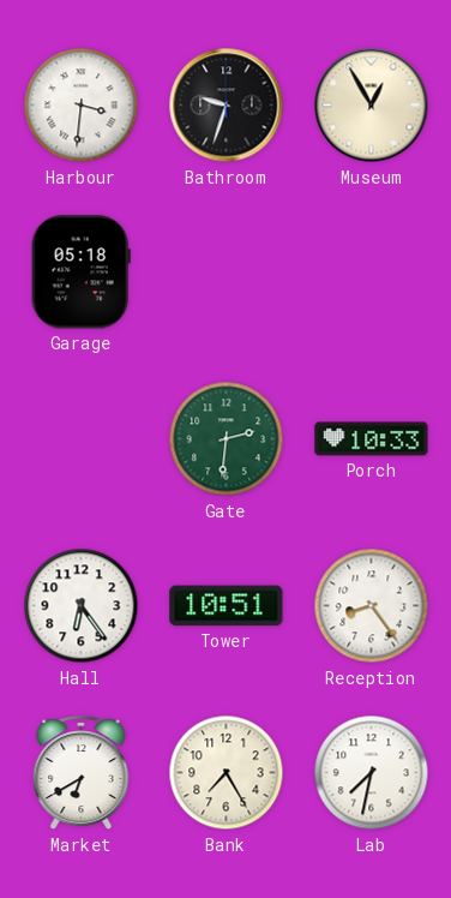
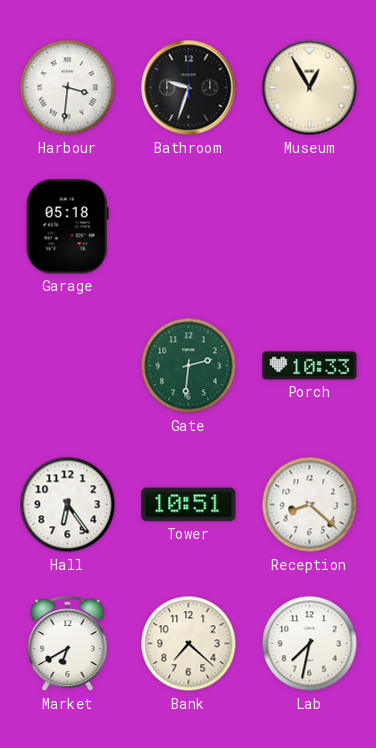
Reception: 8:24 -> 8:22
Bank: 7:25 -> 7:22
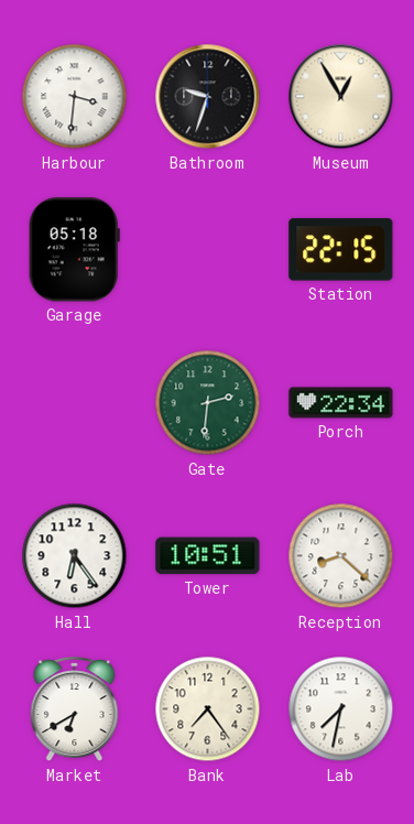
Station: none -> 22:15
Porch: 10:33 -> 22:34
Bank: 7:22 -> 7:24
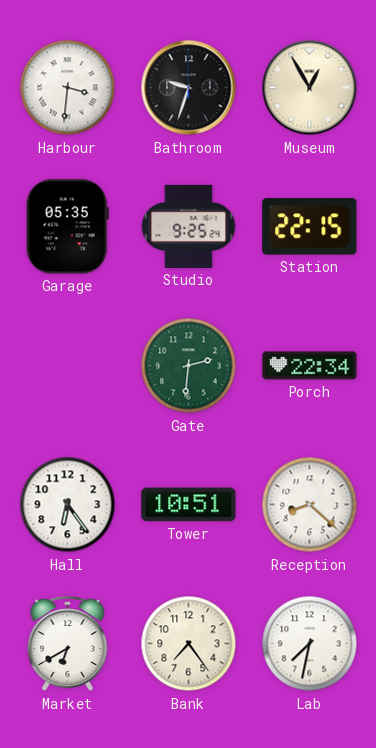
Garage: 05:18 -> 05:35
Studio: none -> 9:25
